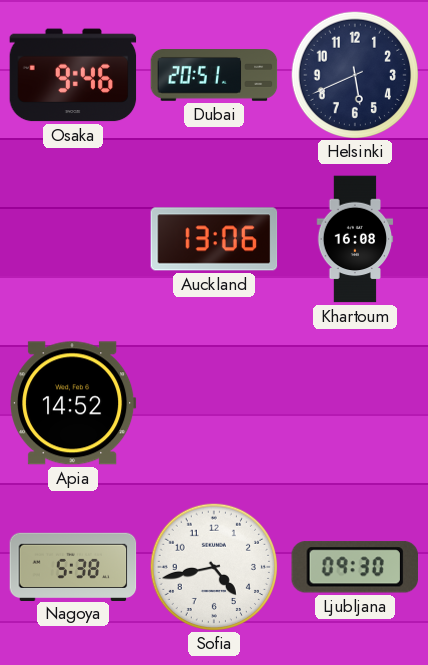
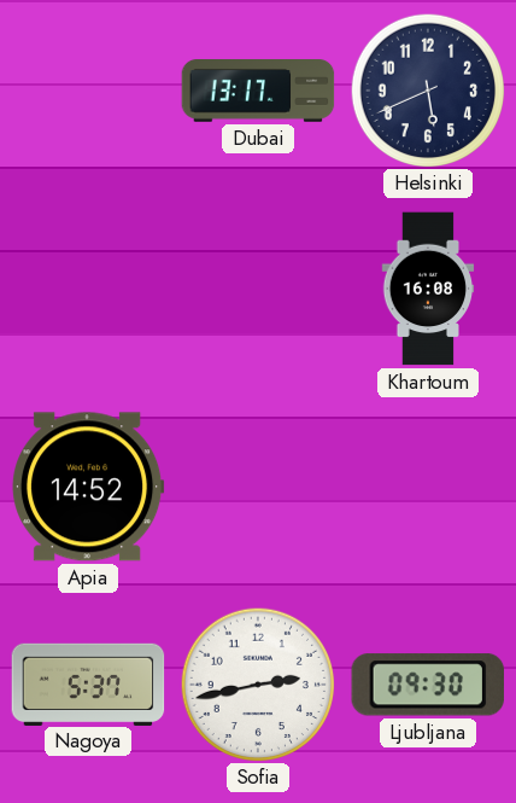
Osaka: 9:46 -> none
Dubai: 20:51 -> 13:17
Auckland: 13:06 -> none
Nagoya: 5:38 -> 5:37
Sofia: 4:43 -> 2:43
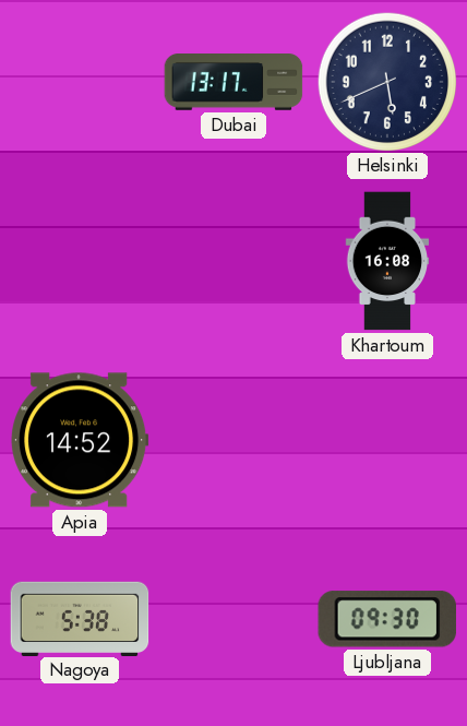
Nagoya: 5:37 -> 5:38
Sofia: 2:43 -> none
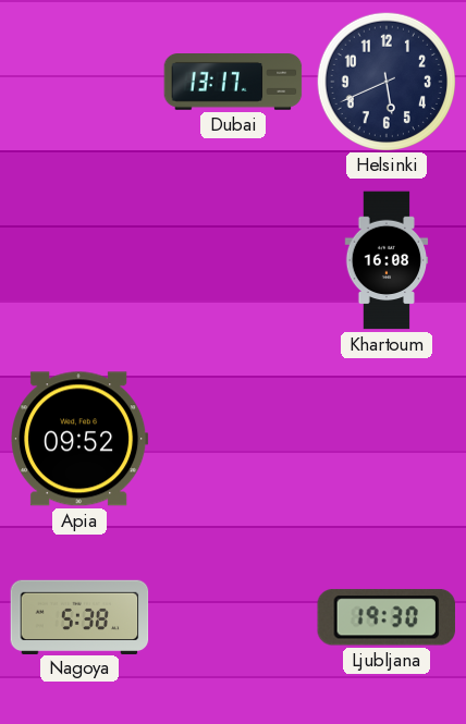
Apia: 14:52 -> 09:52
Ljubljana: 09:30 -> 19:30
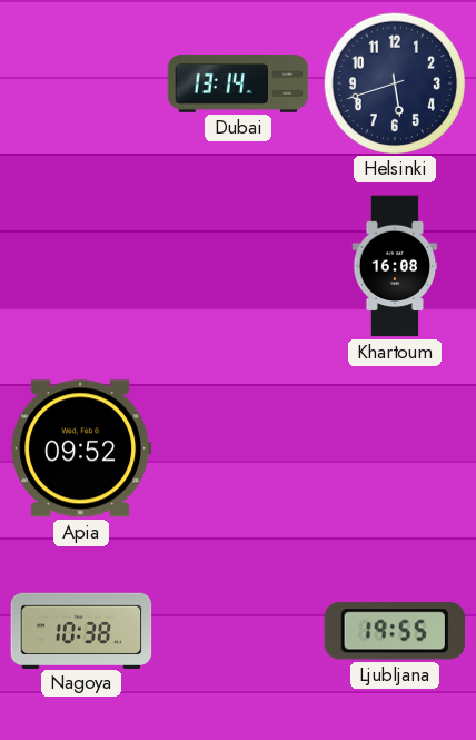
Dubai: 13:17 -> 13:14
Helsinki: 5:41 -> 5:42
Nagoya: 5:38 -> 10:38
Ljubljana: 19:30 -> 19:55
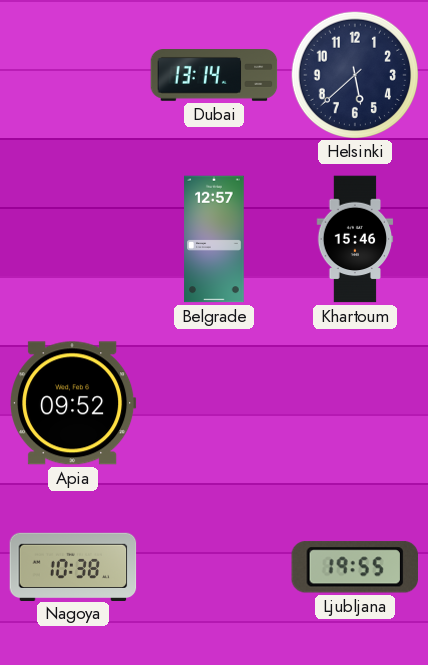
Helsinki: 5:42 -> 5:38
Belgrade: none -> 12:57
Khartoum: 16:08 -> 15:46
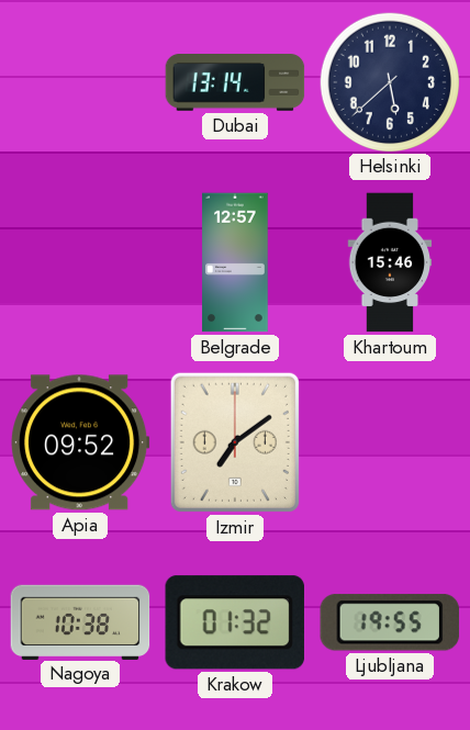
Izmir: none -> 7:09
Krakow: none -> 01:32
